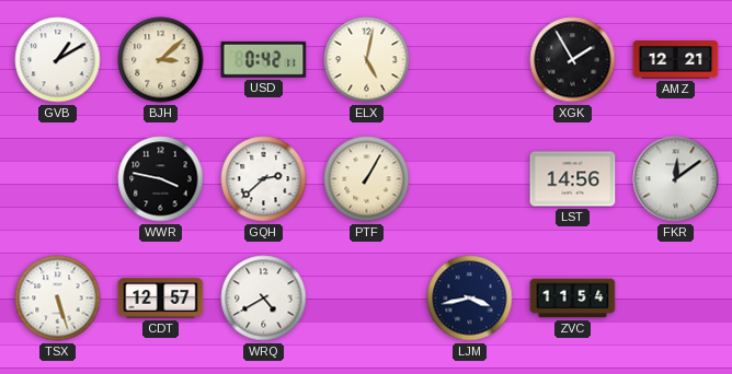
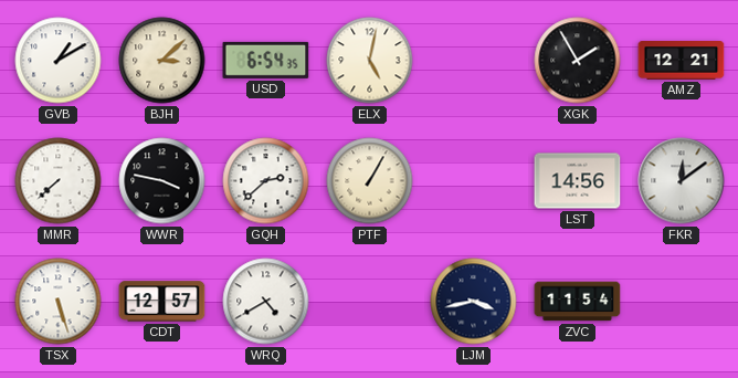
USD: 0:42 -> 6:54
MMR: none -> 7:38
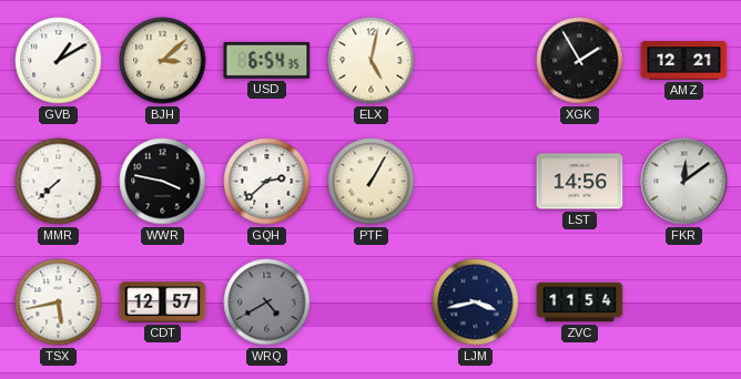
TSX: 5:27 -> 5:43
WRQ dial: white -> grey
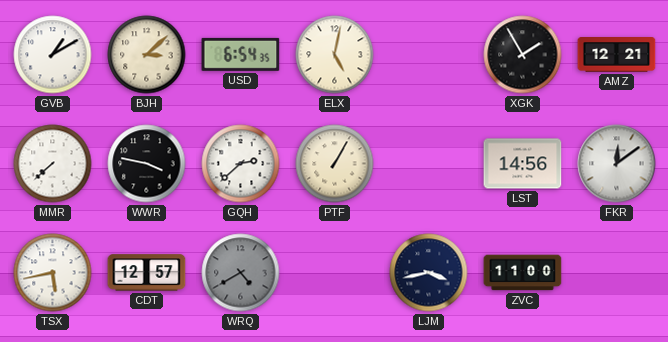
ZVC: 11:54 -> 11:00
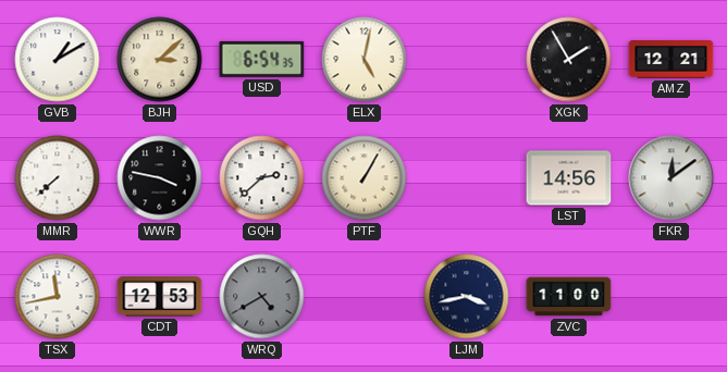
TSX: 5:43 -> 11:43
CDT: 12:57 -> 12:53
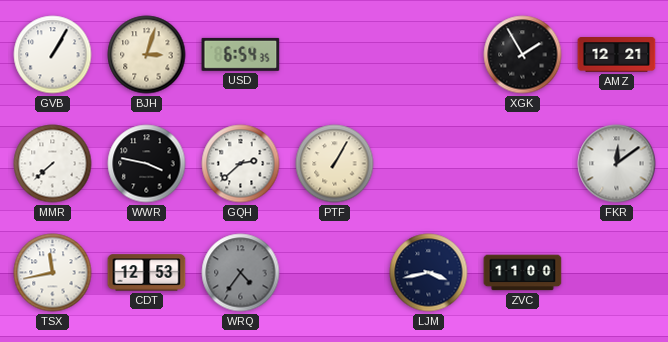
GVB: 1:10 -> 1:05
BJH: 3:08 -> 3:03
ELX: 5:02 -> none
LST: 14:56 -> none
WRQ: 4:40 -> 4:36
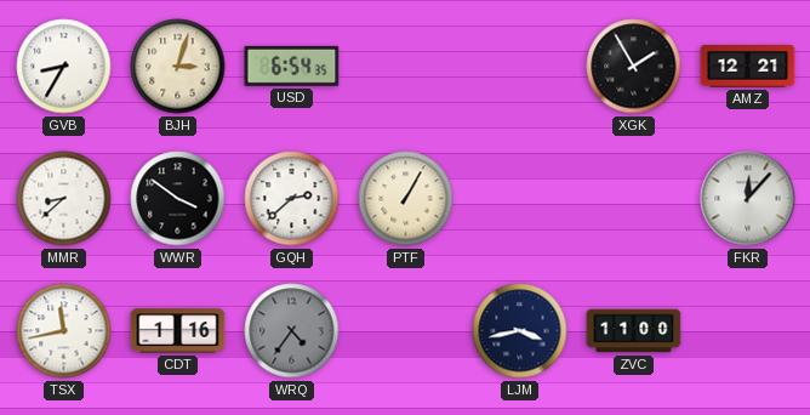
GVB: 1:05 -> 8:35
MMR: 7:38 -> 8:38
WWR: 3:47 -> 3:51
FKR: 12:09 -> 12:07
CDT: 12:53 -> 1:16
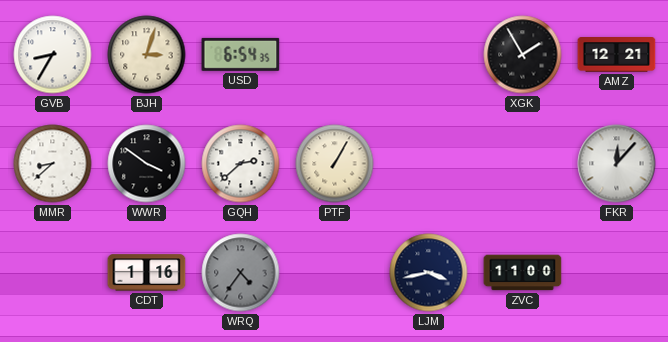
TSX: 11:43 -> none
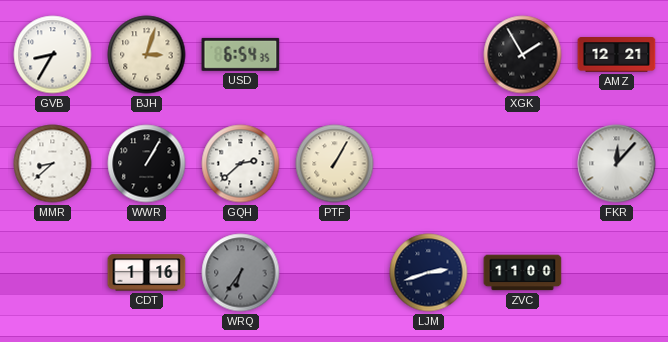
WWR: 3:51 -> 1:05
WRQ: 4:36 -> 6:36
LJM: 3:43 -> 2:42
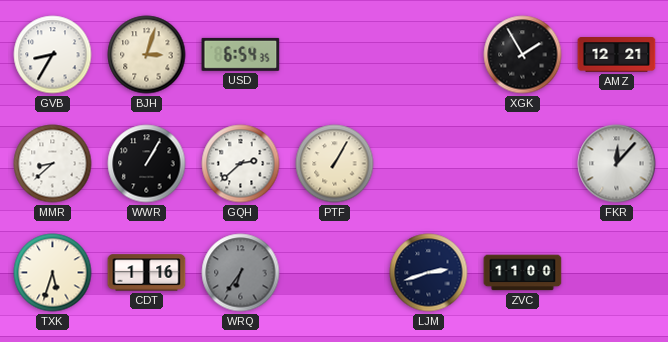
TXK: none -> 5:33
